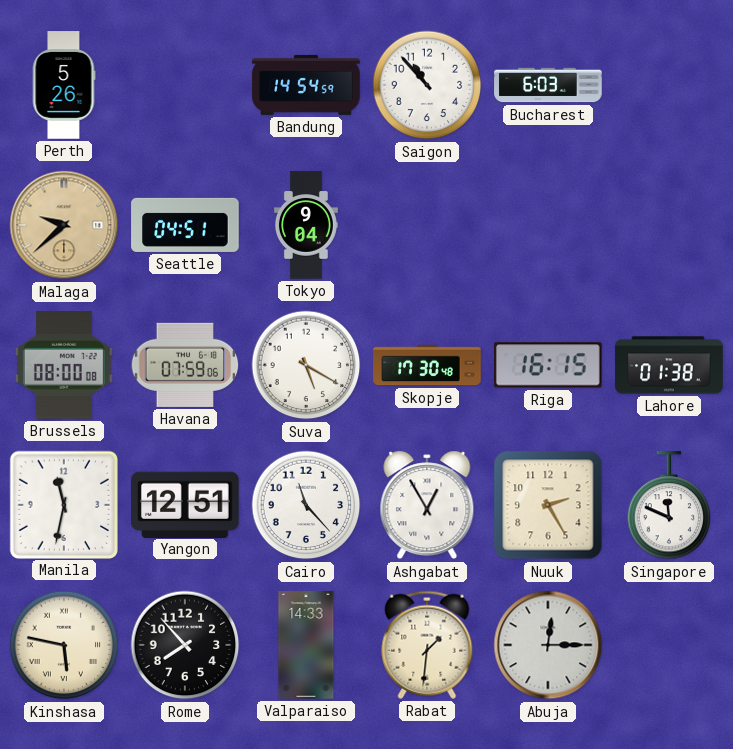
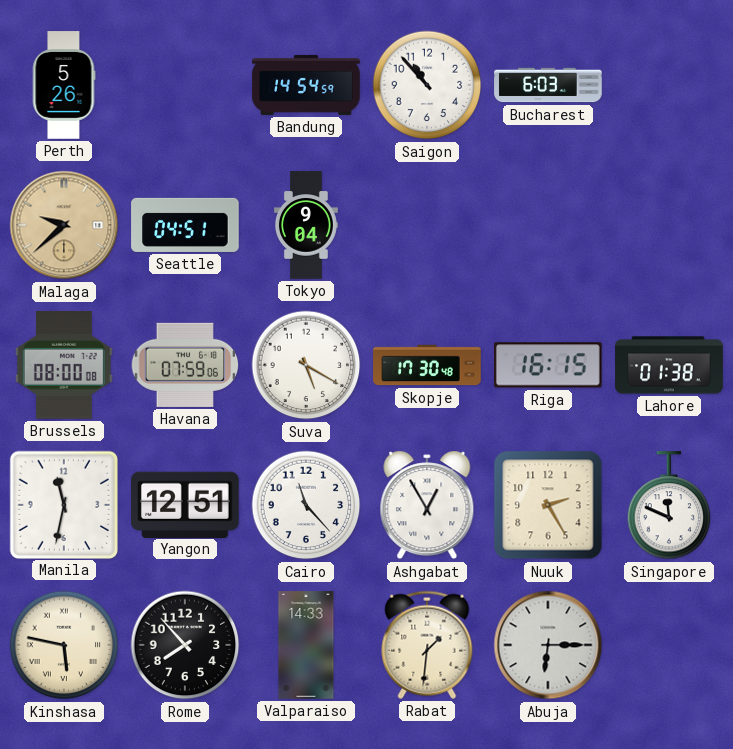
Abuja: 12:15 -> 6:15
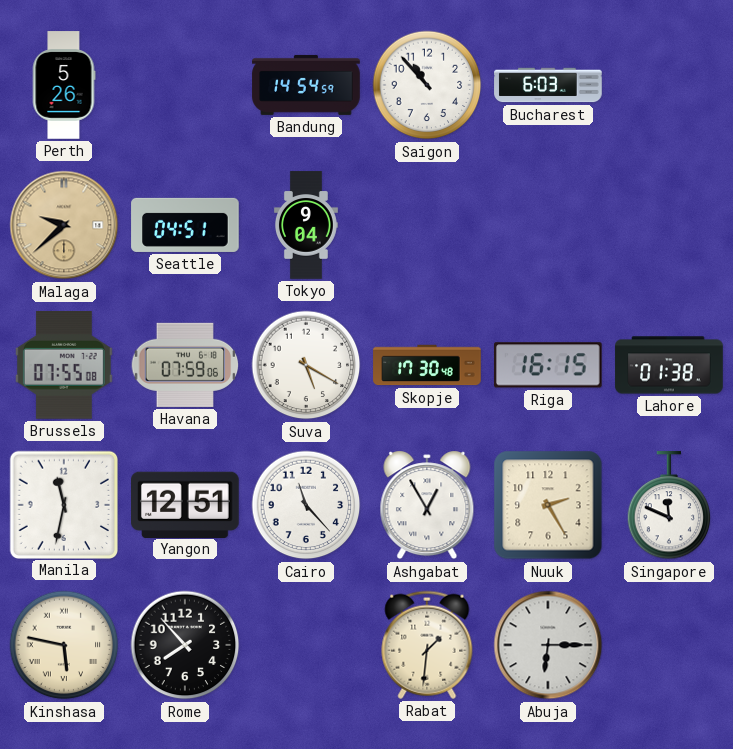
Brussels: 08:00 -> 07:55
Valparaiso: 14:33 -> none
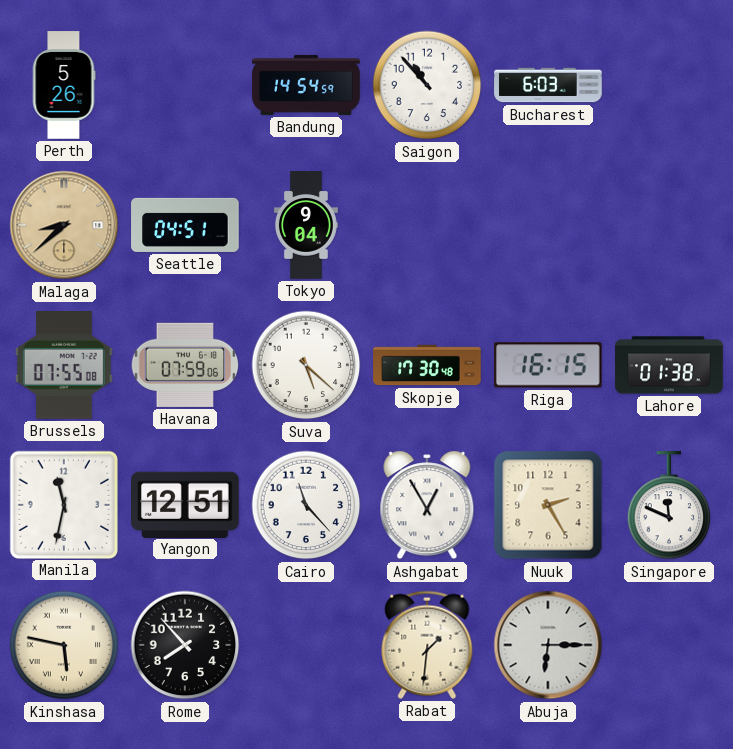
Malaga: 9:38 -> 8:38
Suva: 5:20 -> 5:22
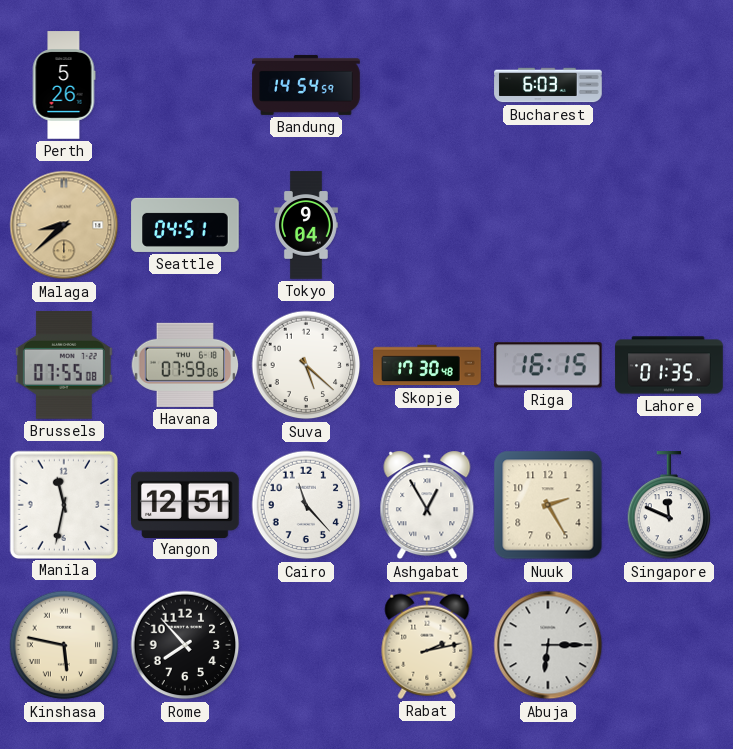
Saigon: 10:53 -> none
Lahore: 01:38 -> 01:35
Rabat: 1:31 -> 2:13
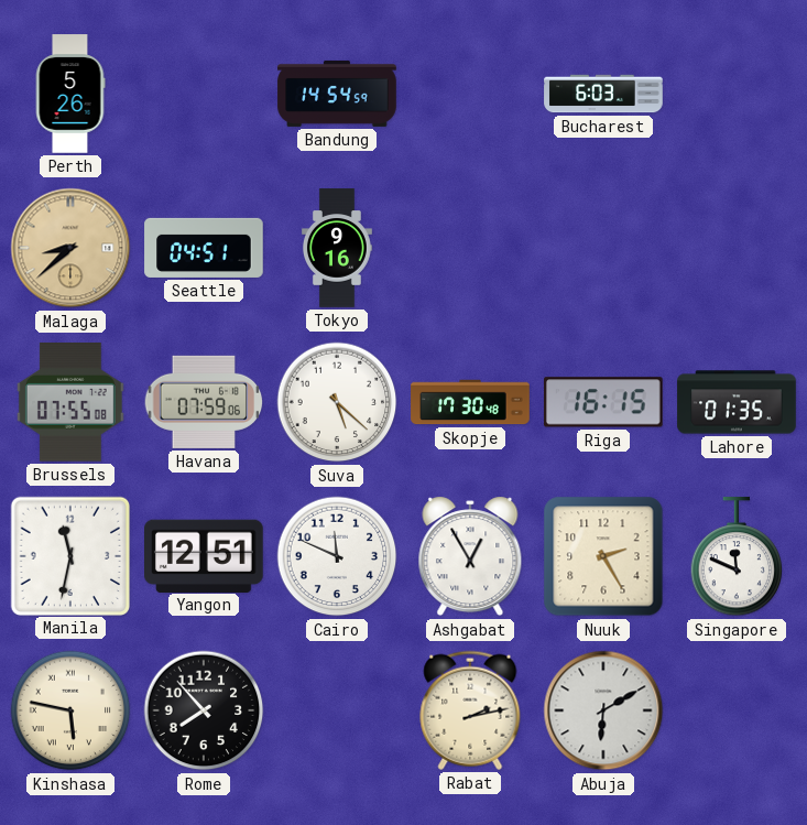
Tokyo: 9:04 -> 9:16
Cairo: 11:23 -> 11:49
Abuja: 6:15 -> 6:10
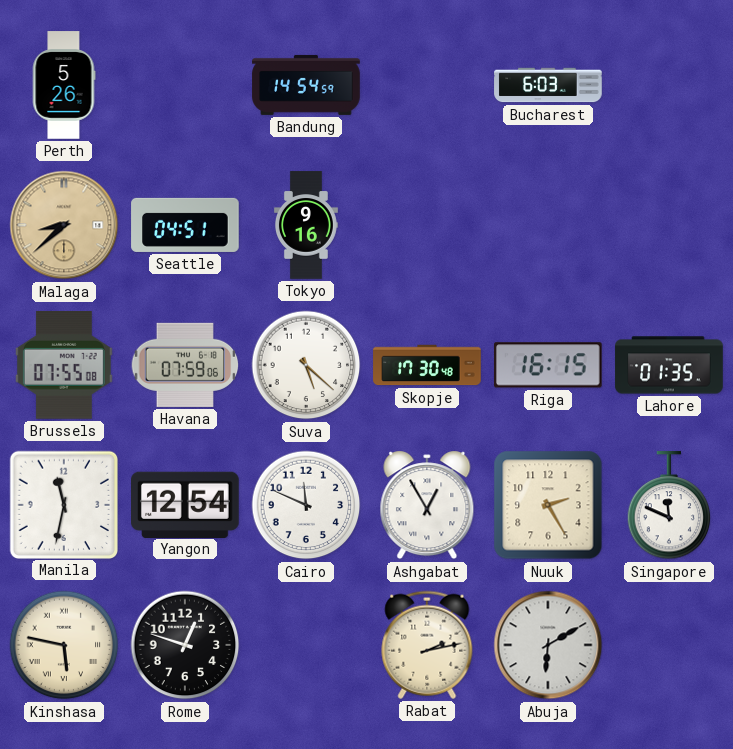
Yangon: 12:51 -> 12:54
Rome: 7:53 -> 12:48
